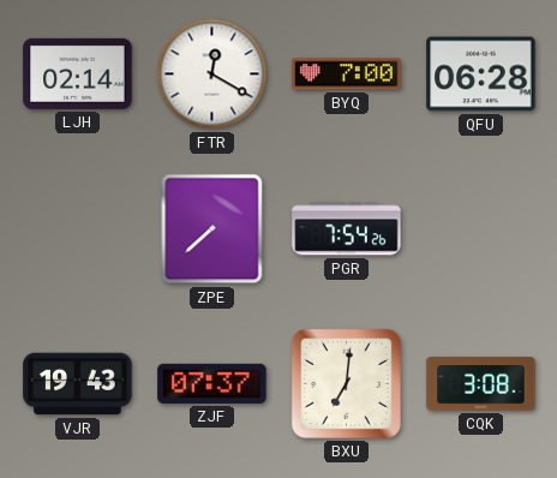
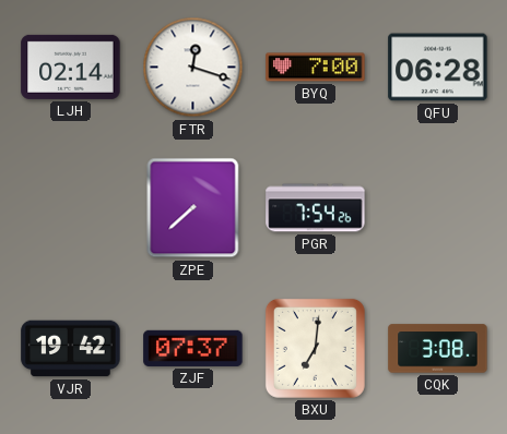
FTR: 12:20 -> 12:18
VJR: 19:43 -> 19:42
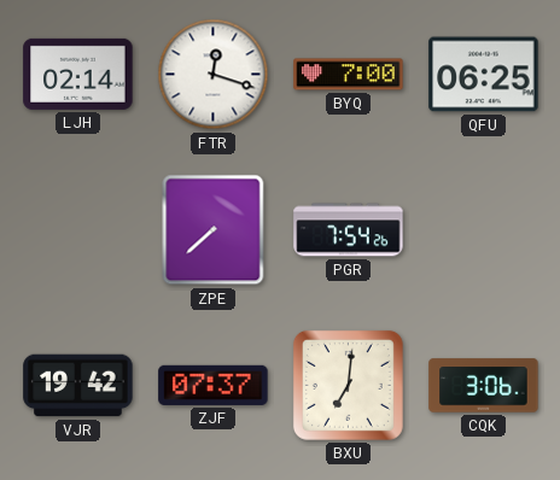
QFU: 06:28 -> 06:25
CQK: 3:08 -> 3:06
